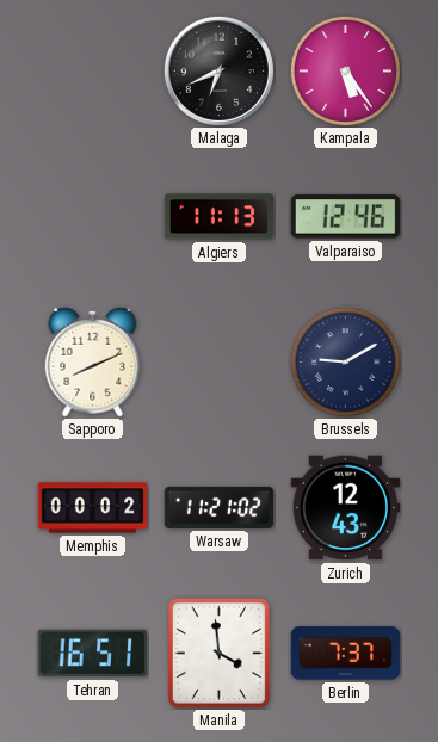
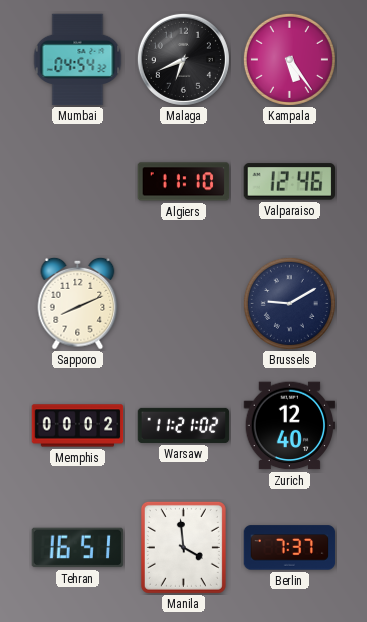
Mumbai: none -> 04:54
Algiers: 11:13 -> 11:10
Zurich: 12:43 -> 12:40
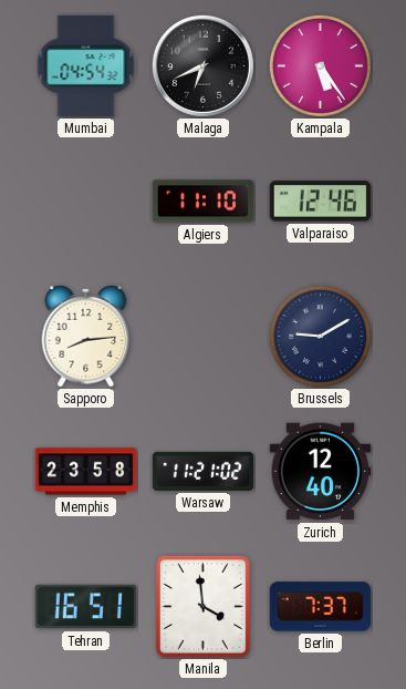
Sapporo: 8:11 -> 8:14
Memphis: 00:02 -> 23:58
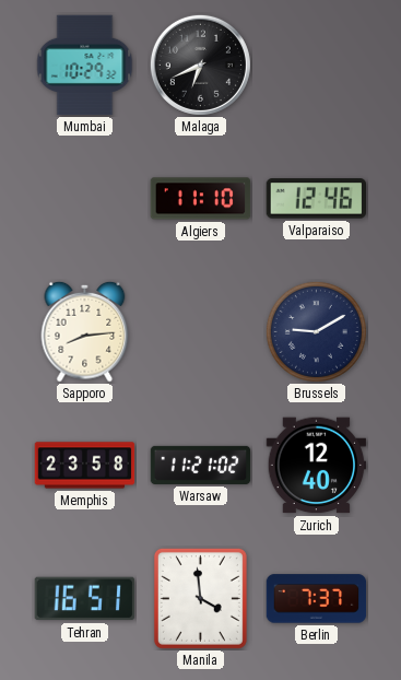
Mumbai: 04:54 -> 10:29
Kampala: 5:24 -> none
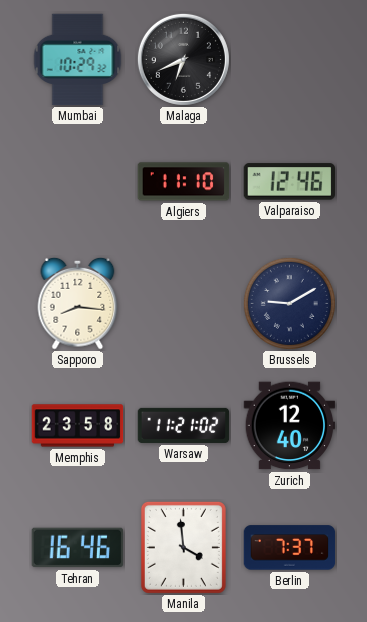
Sapporo: 8:14 -> 8:16
Tehran: 16:51 -> 16:46
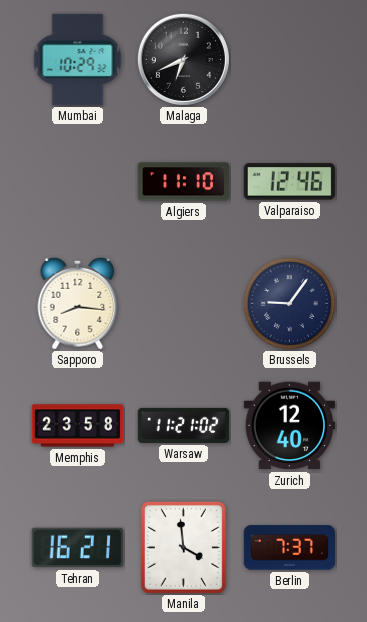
Brussels: 9:10 -> 9:06
Tehran: 16:46 -> 16:21
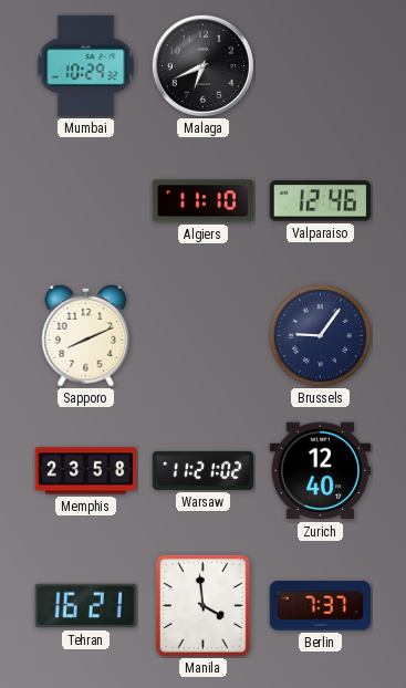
Sapporo: 8:16 -> 8:11
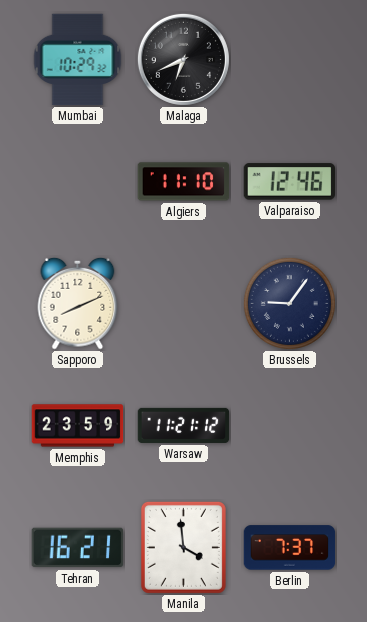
Memphis: 23:58 -> 23:59
Warsaw: 11:21:02 -> 11:21:12
Zurich: 12:40 -> none
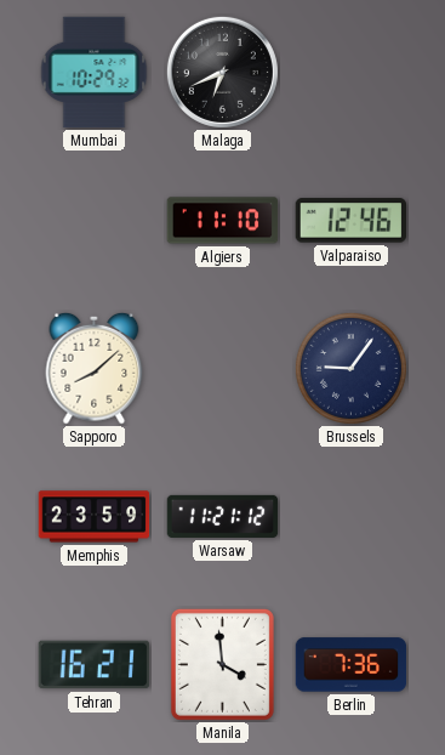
Sapporo: 8:11 -> 8:08
Berlin: 7:37 -> 7:36
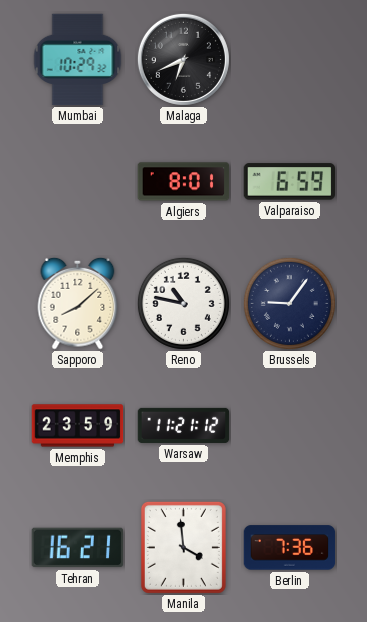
Algiers: 11:10 -> 8:01
Valparaiso: 12:46 -> 6:59
Reno: none -> 10:47
